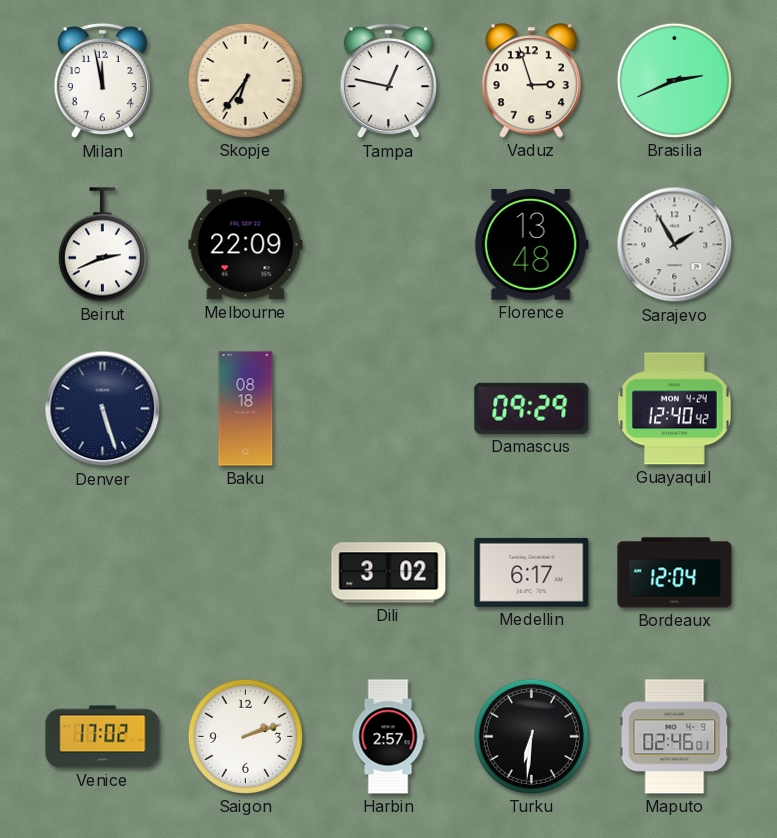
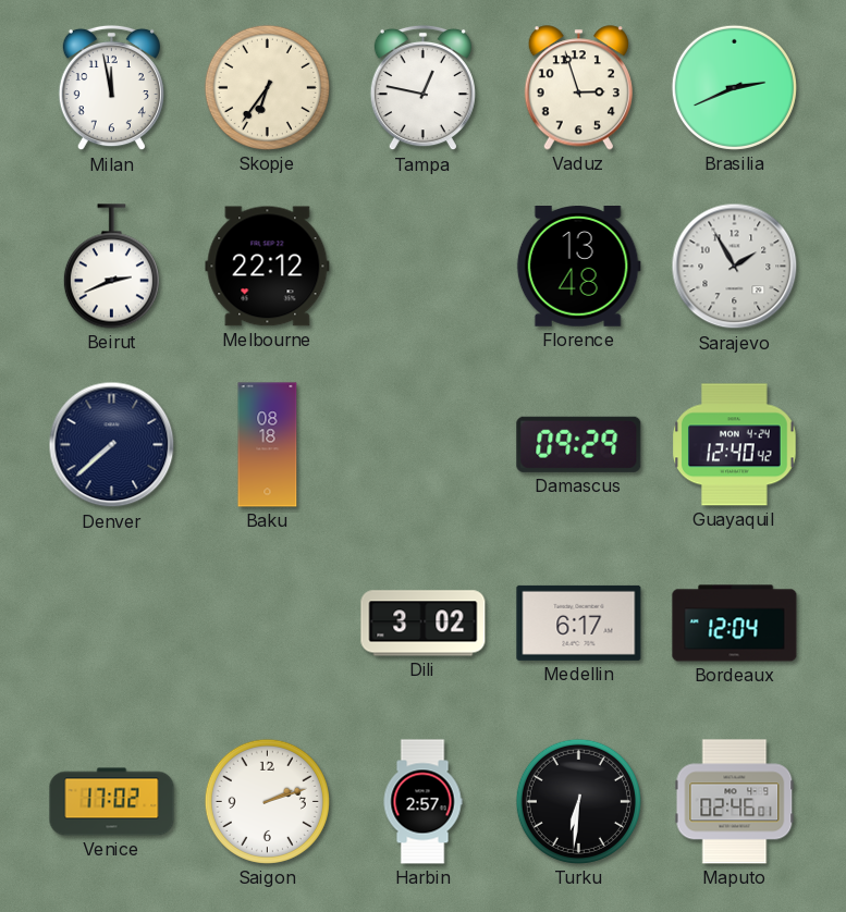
Melbourne: 22:09 -> 22:12
Denver: 5:27 -> 7:38
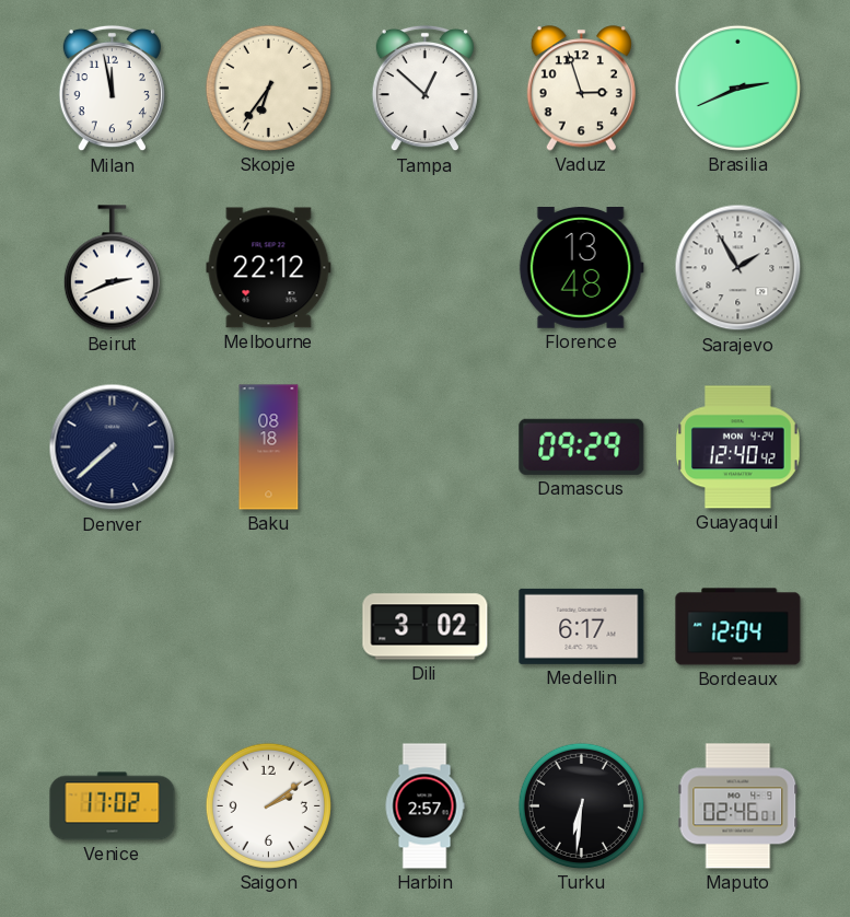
Tampa: 12:47 -> 12:52
Saigon: 2:12 -> 2:09
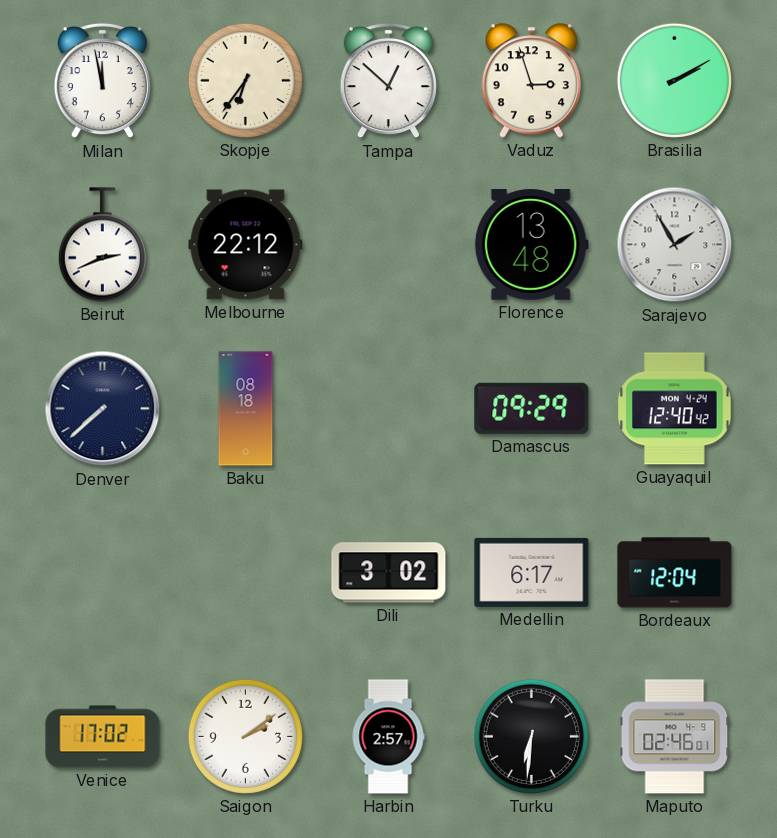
Brasilia: 2:41 -> 2:10
